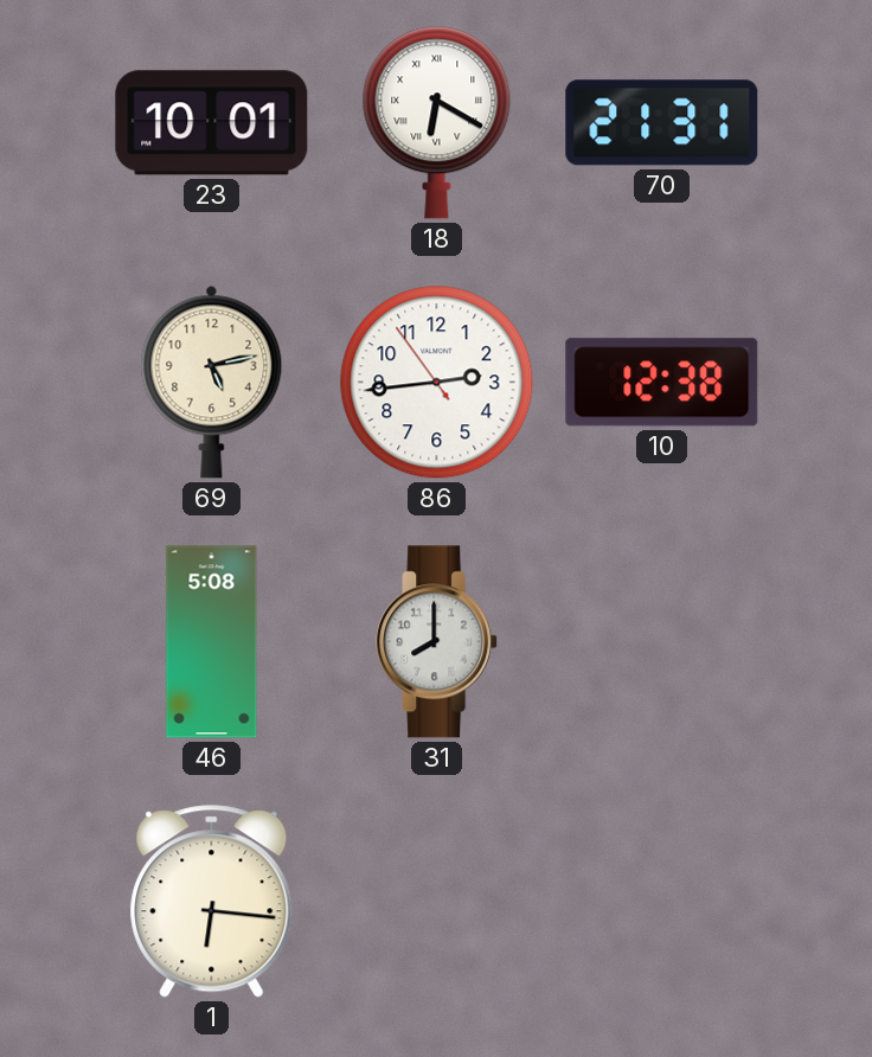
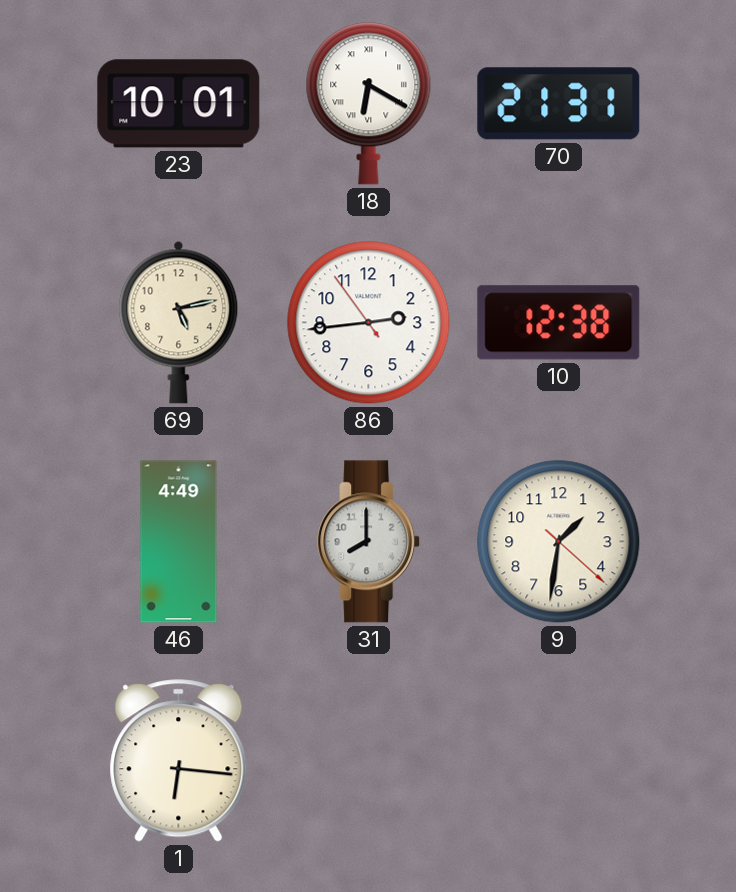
46: 5:08 -> 4:49
9: none -> 1:31
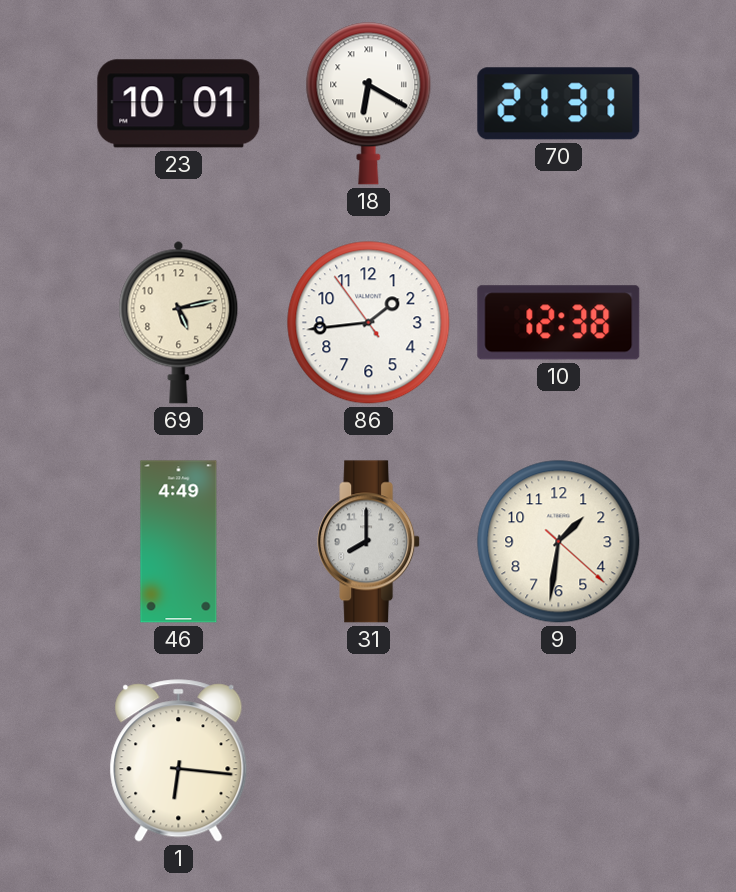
86: 2:43 -> 1:43
